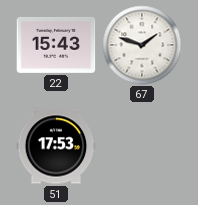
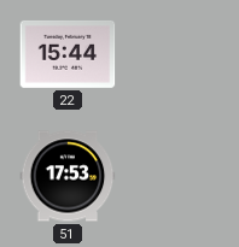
22: 15:43 -> 15:44
67: 1:48 -> none
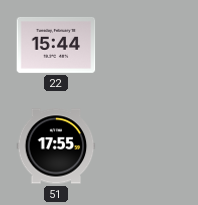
51: 17:53 -> 17:55
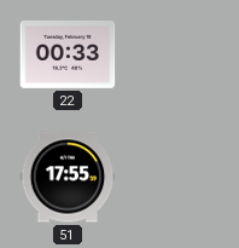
22: 15:44 -> 00:33
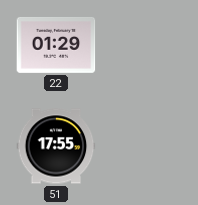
22: 00:33 -> 01:29
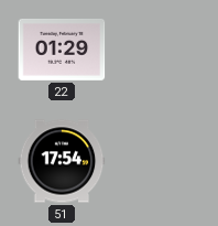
51: 17:55 -> 17:54
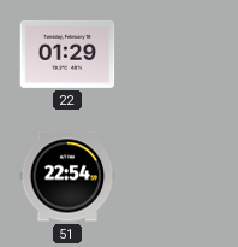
51: 17:54 -> 22:54
